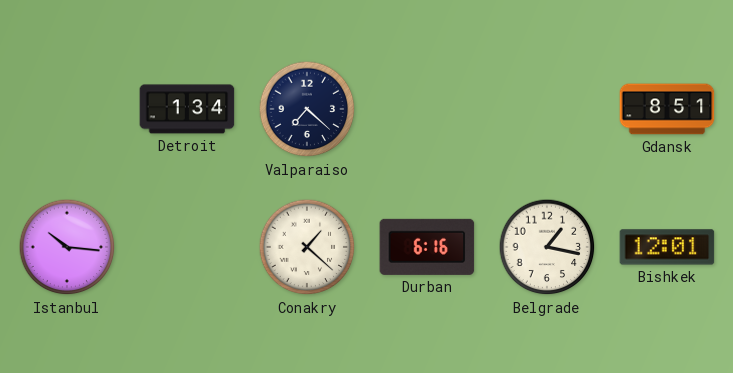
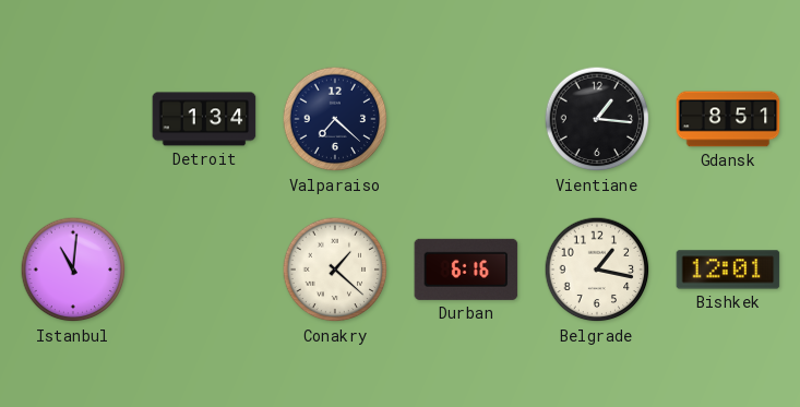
Vientiane: none -> 1:16
Istanbul: 10:16 -> 11:01
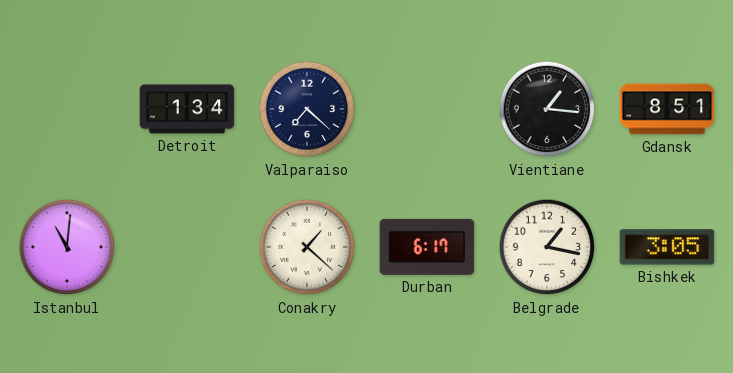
Durban: 6:16 -> 6:17
Bishkek: 12:01 -> 3:05
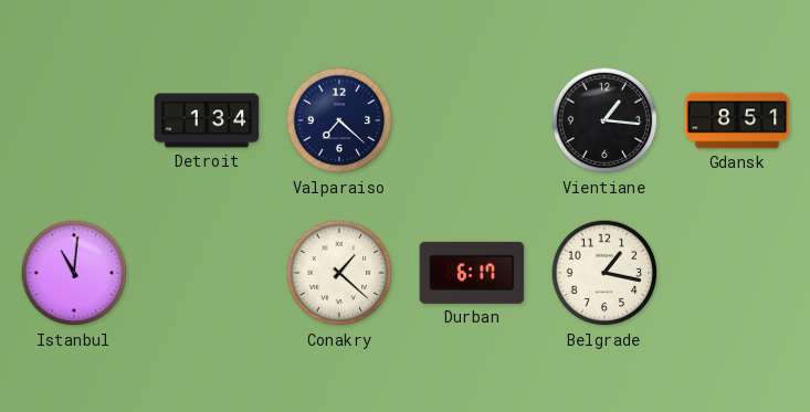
Bishkek: 3:05 -> none
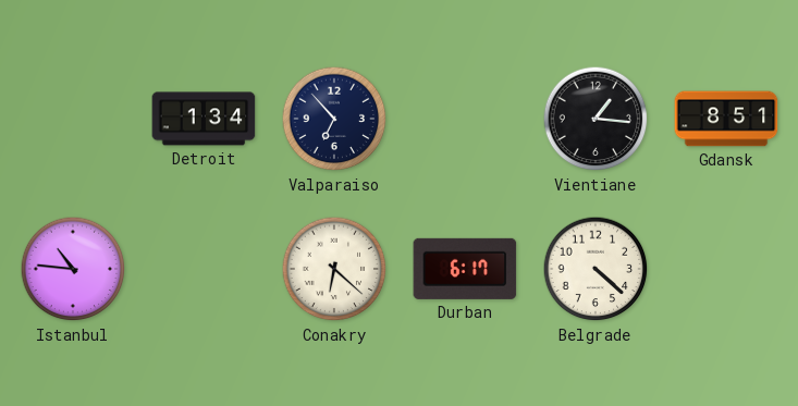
Valparaiso: 7:22 -> 6:53
Istanbul: 11:01 -> 10:46
Conakry: 1:22 -> 6:22
Belgrade: 1:17 -> 4:22
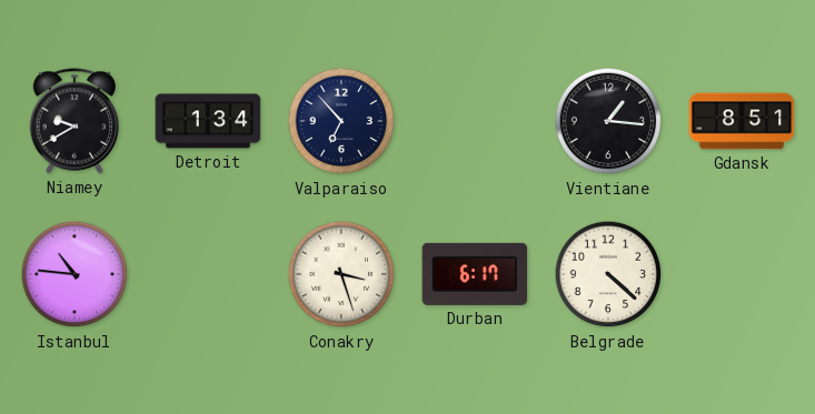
Niamey: none -> 9:40
Conakry: 6:22 -> 3:27
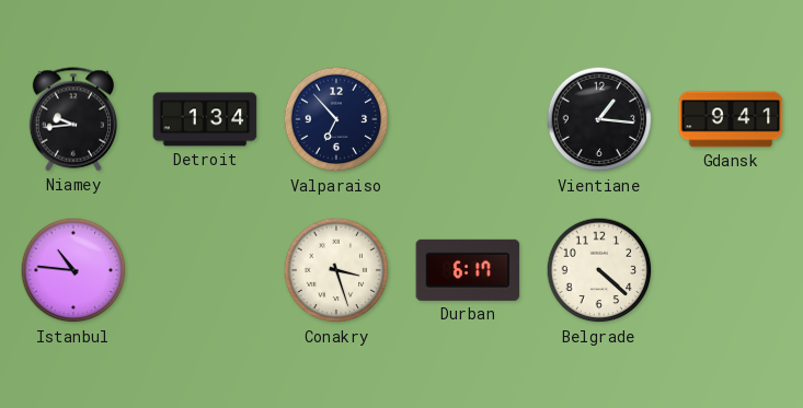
Niamey: 9:40 -> 9:44
Gdansk: 8:51 -> 9:41
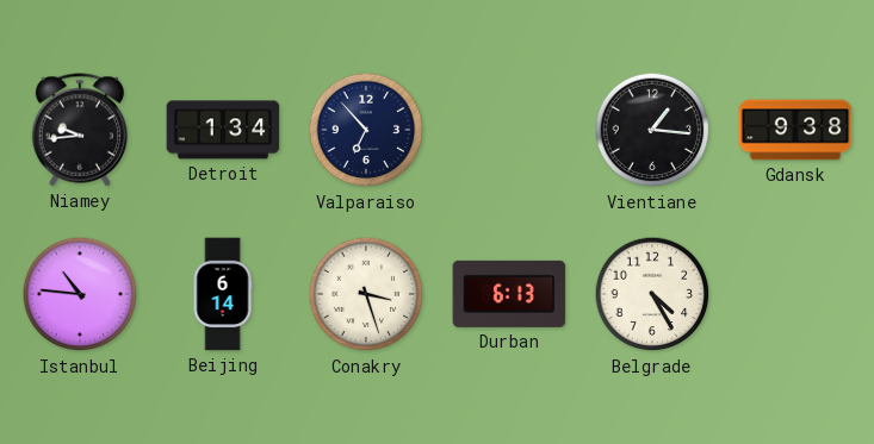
Gdansk: 9:41 -> 9:38
Beijing: none -> 6:14
Durban: 6:17 -> 6:13
Belgrade: 4:22 -> 4:25
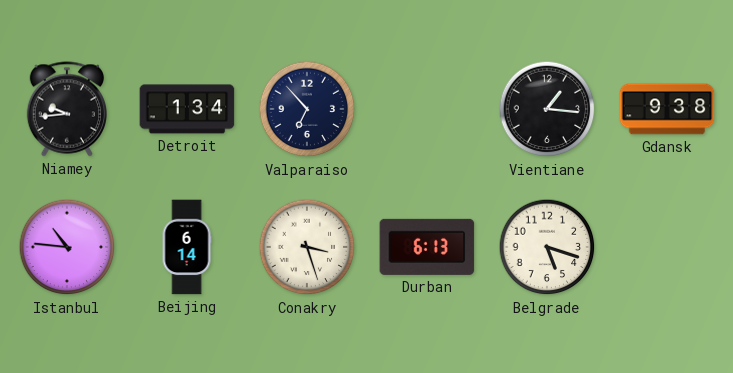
Belgrade: 4:25 -> 5:18
